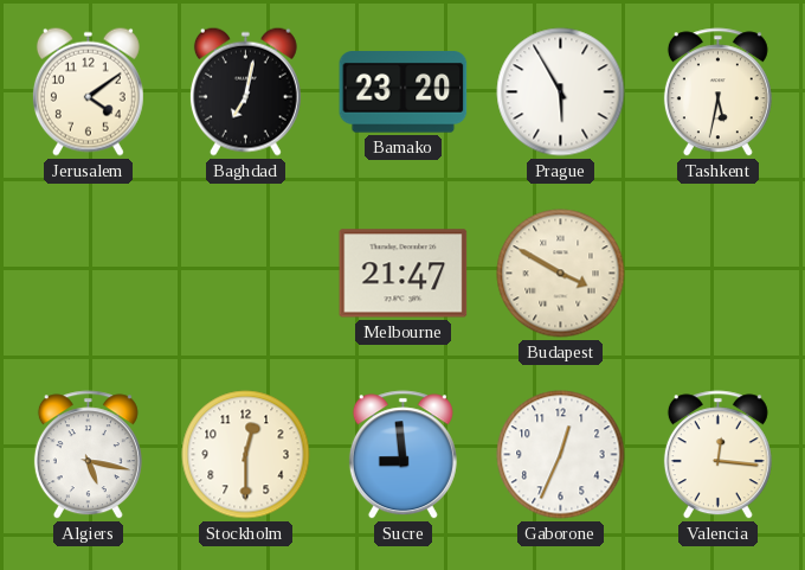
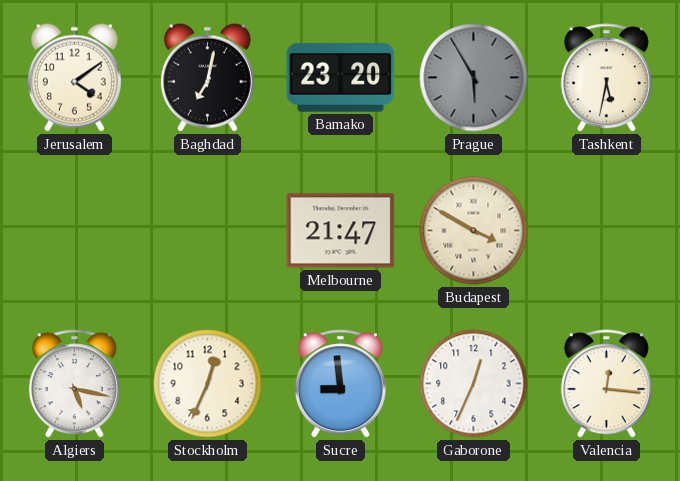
Prague dial: white -> grey
Stockholm: 12:30 -> 12:34
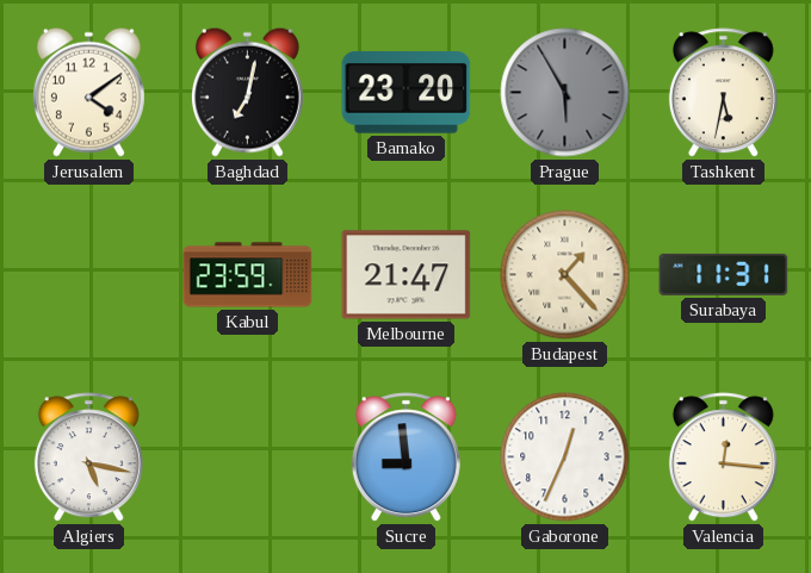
Kabul: none -> 23:59
Budapest: 3:50 -> 1:23
Surabaya: none -> 11:31
Stockholm: 12:34 -> none
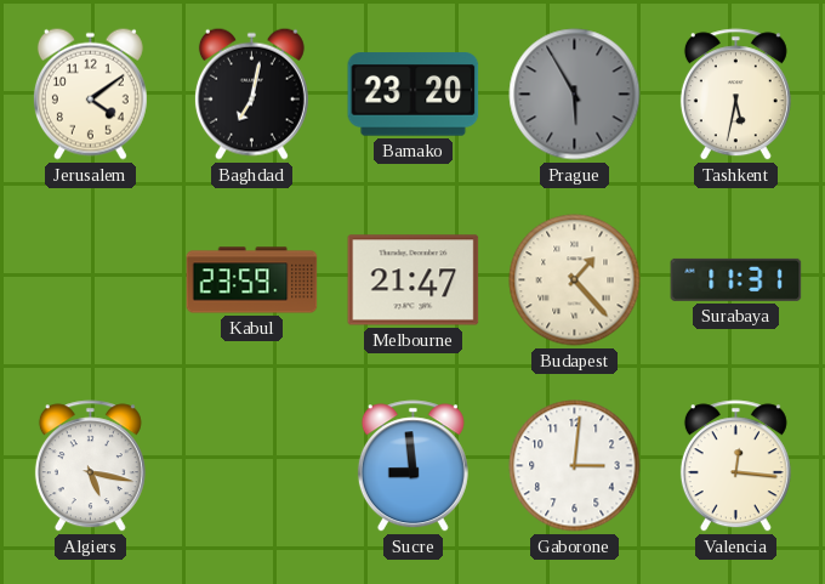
Gaborone: 12:34 -> 3:01
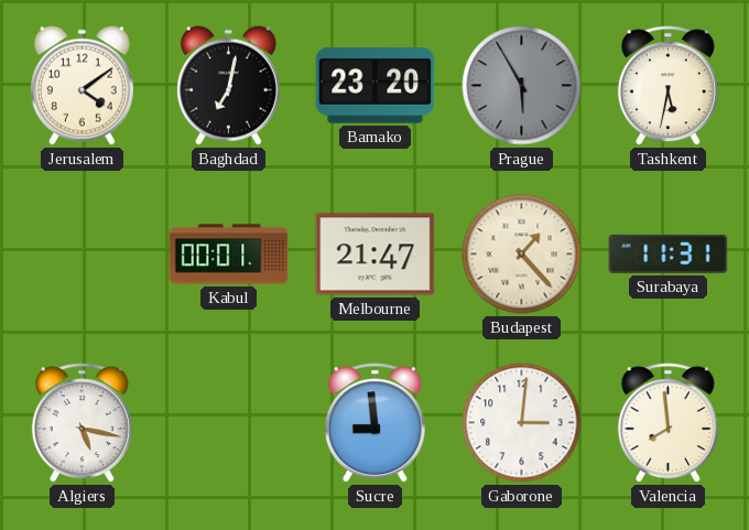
Kabul: 23:59 -> 00:01
Valencia: 12:16 -> 7:59
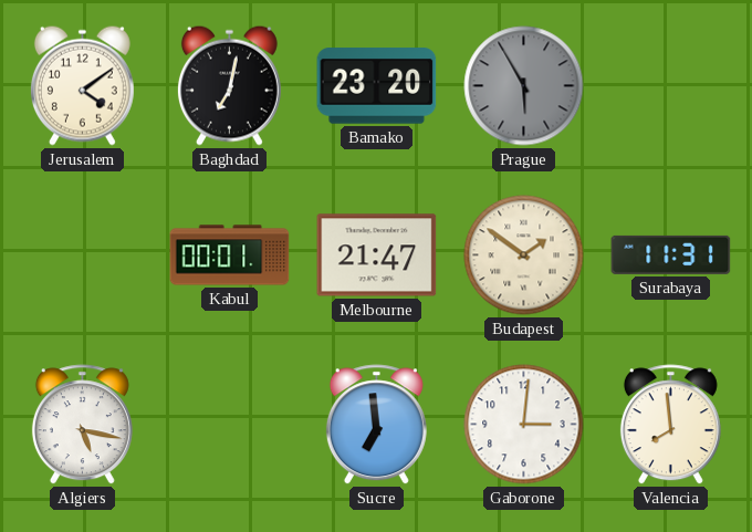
Tashkent: 5:32 -> none
Budapest: 1:23 -> 1:51
Sucre: 8:59 -> 6:59
